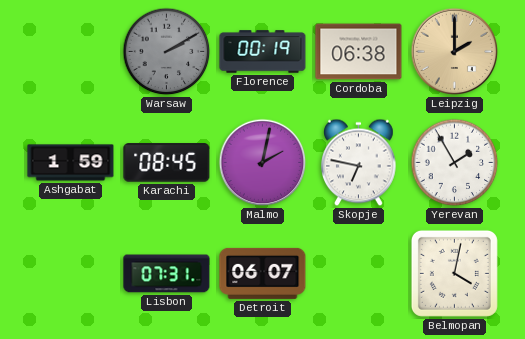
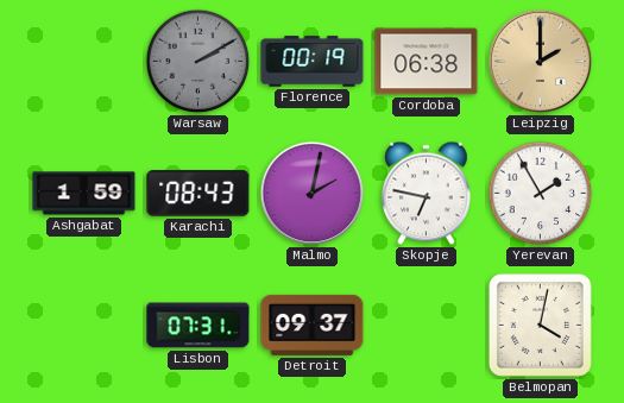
Karachi: 08:45 -> 08:43
Detroit: 06:07 -> 09:37
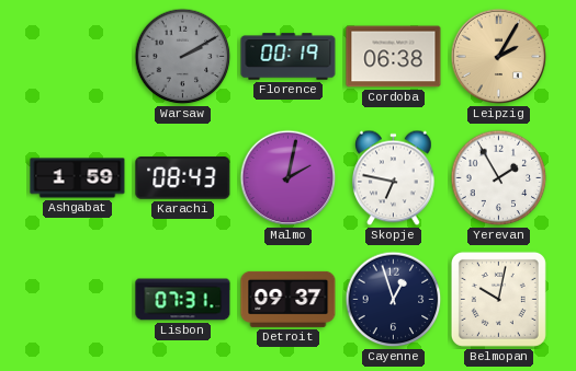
Leipzig: 2:00 -> 2:05
Cayenne: none -> 12:57
Belmopan: 4:02 -> 10:02
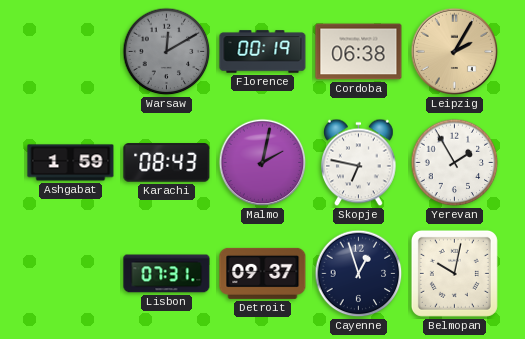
Warsaw: 2:10 -> 12:10
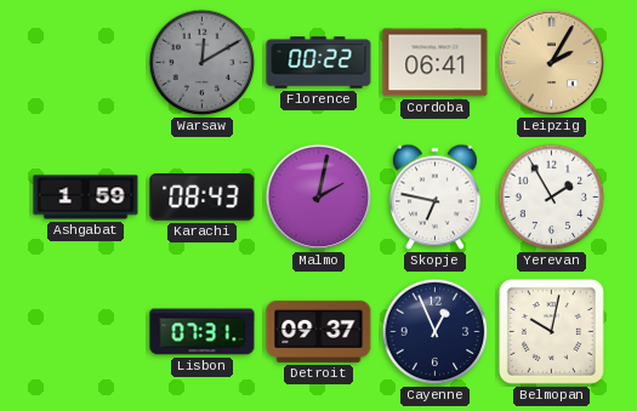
Florence: 00:19 -> 00:22
Cordoba: 06:38 -> 06:41
Cayenne: 12:57 -> 12:56
